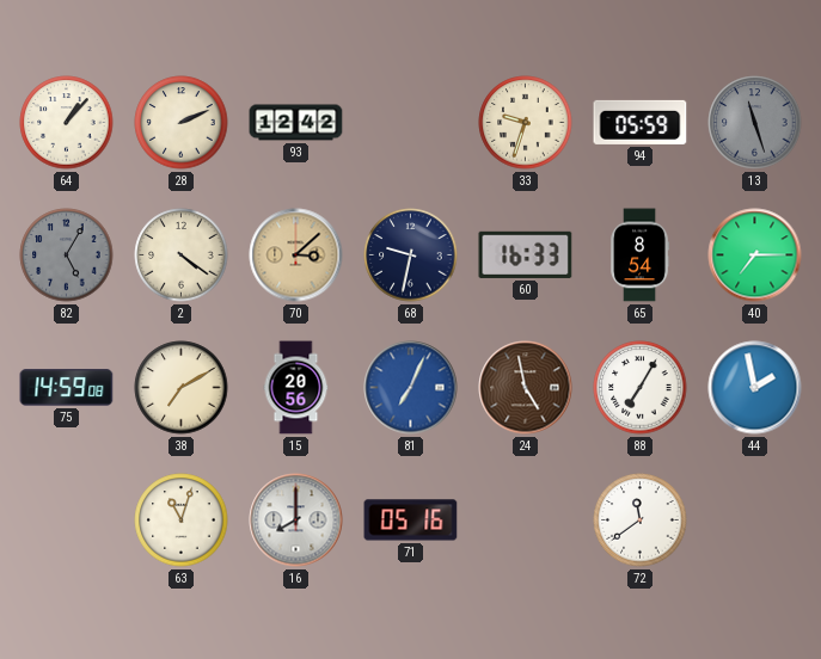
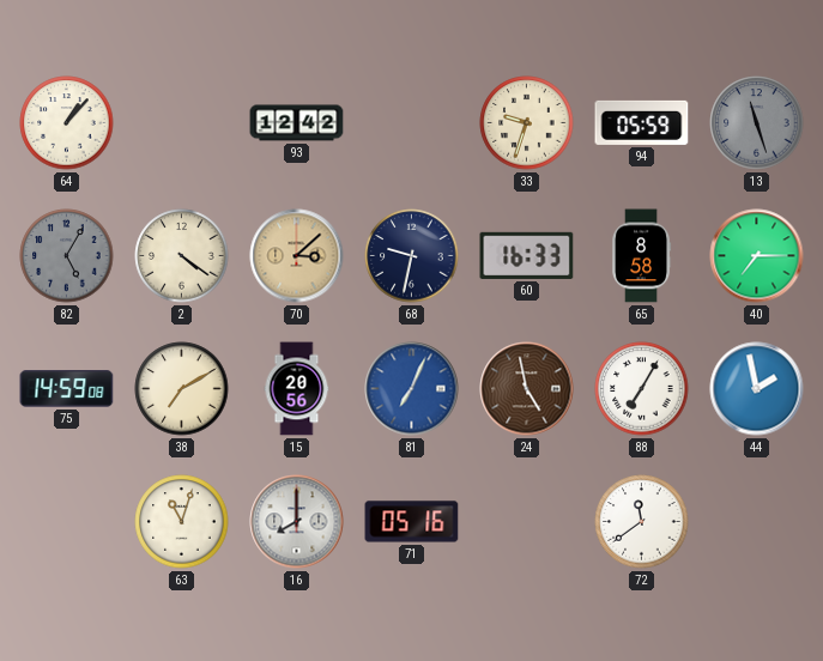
28: 2:11 -> none
65: 8:54 -> 8:58
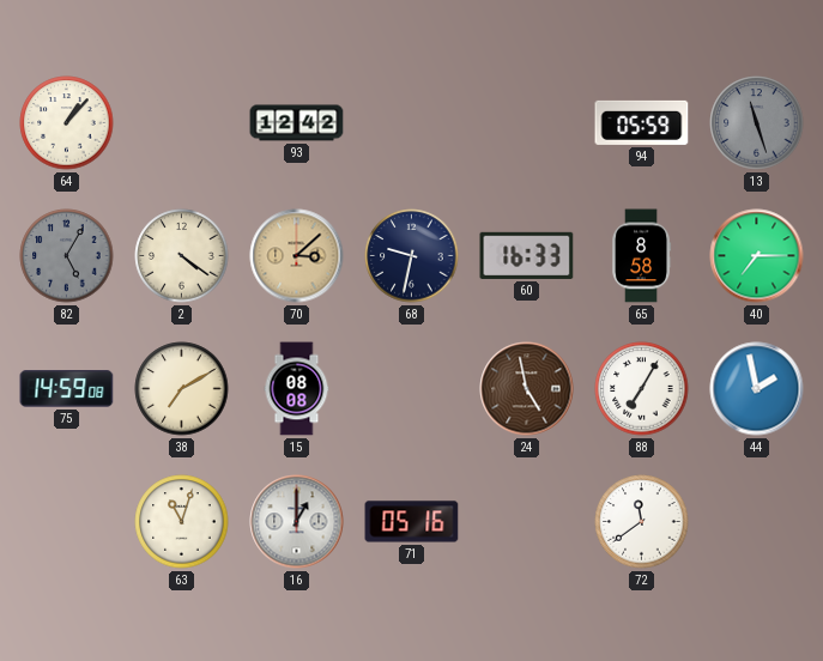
33: 9:33 -> none
15: 20:56 -> 08:08
81: 7:04 -> none
16: 8:00 -> 1:00
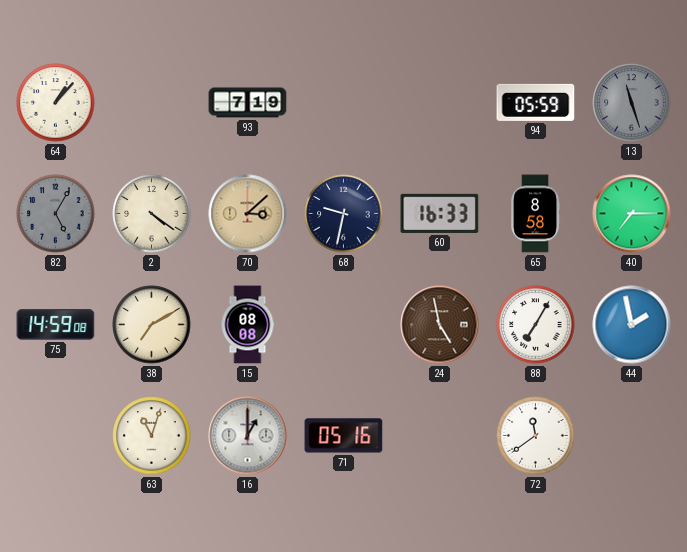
93: 12:42 -> 7:19
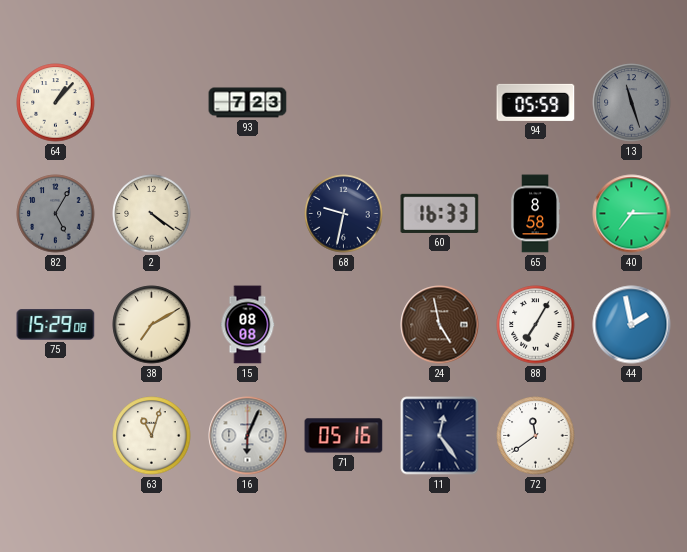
93: 7:19 -> 7:23
70: 3:08 -> none
75: 14:59 -> 15:29
16: 1:00 -> 6:04
11: none -> 12:24
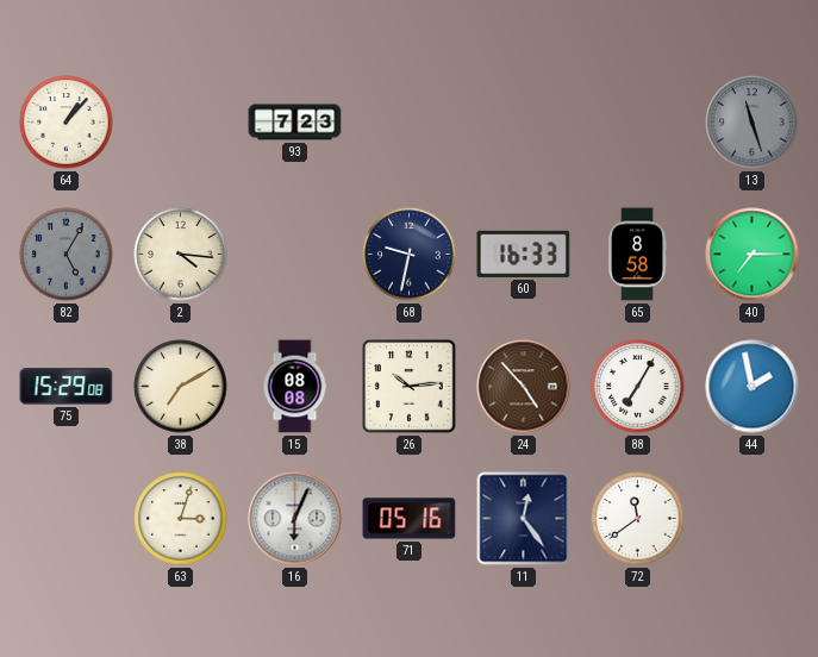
94: 05:59 -> none
2: 4:21 -> 4:16
26: none -> 10:14
24: 4:58 -> 4:53
63: 11:03 -> 3:03
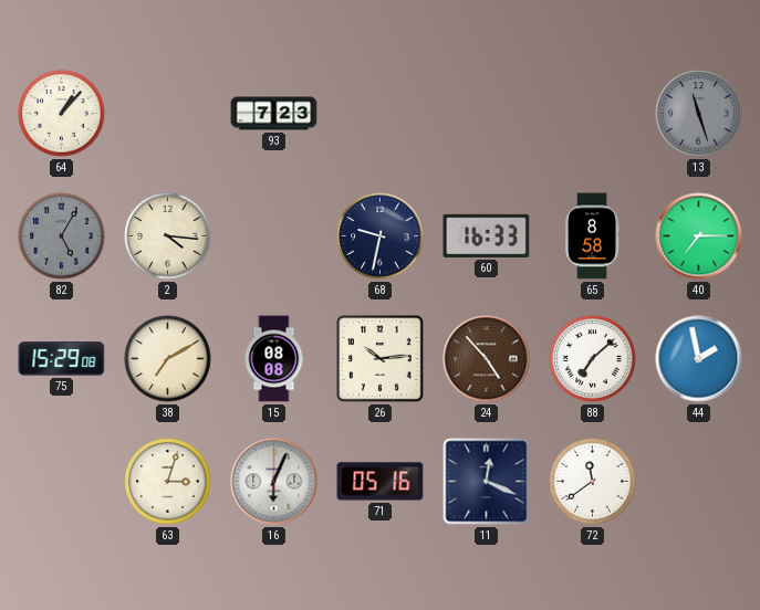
88: 7:05 -> 7:08
11: 12:24 -> 12:19
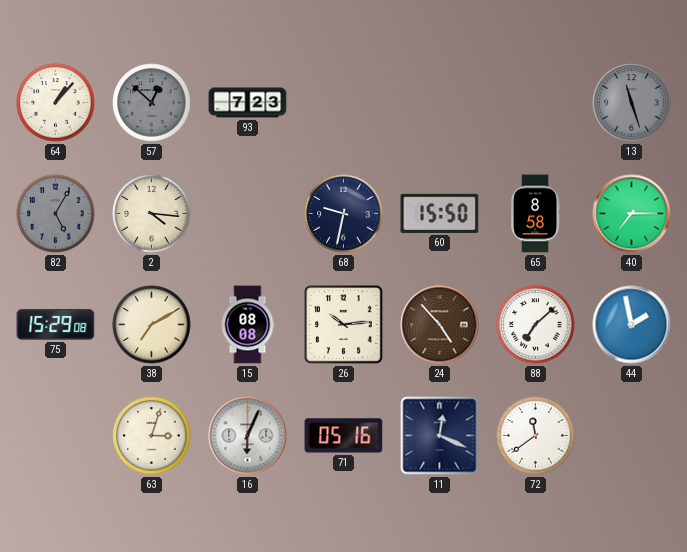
57: none -> 12:52
60: 16:33 -> 15:50
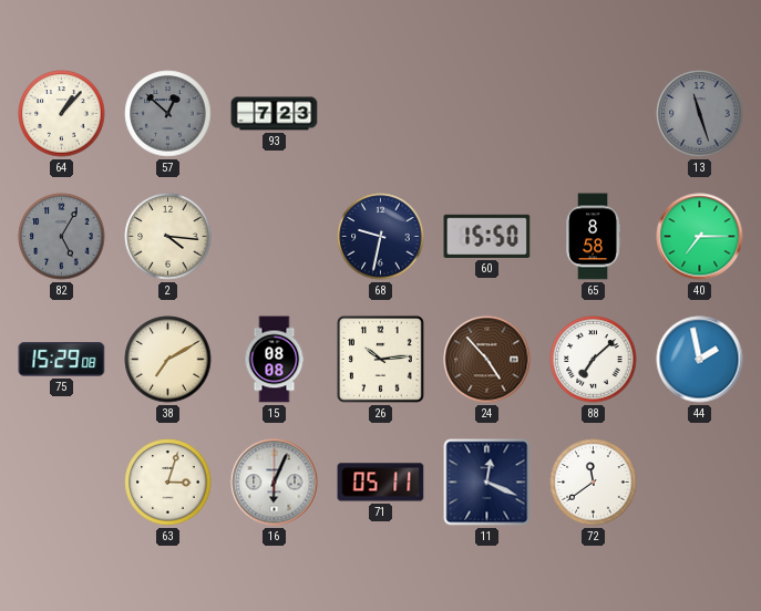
71: 05:16 -> 05:11
